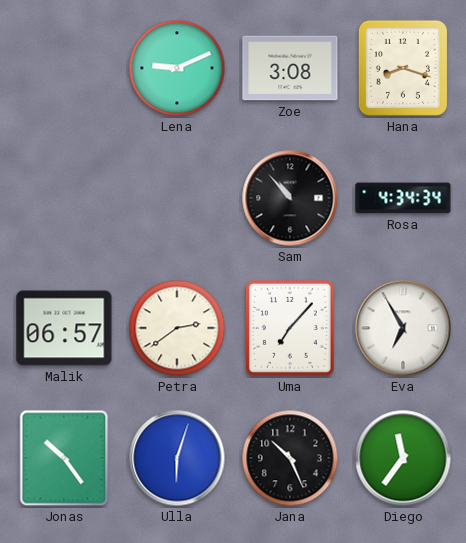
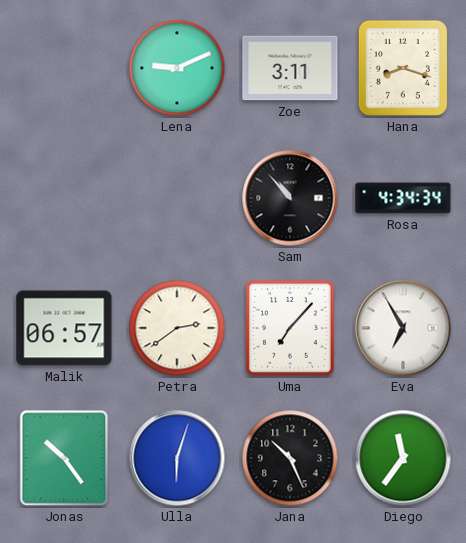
Zoe: 3:08 -> 3:11
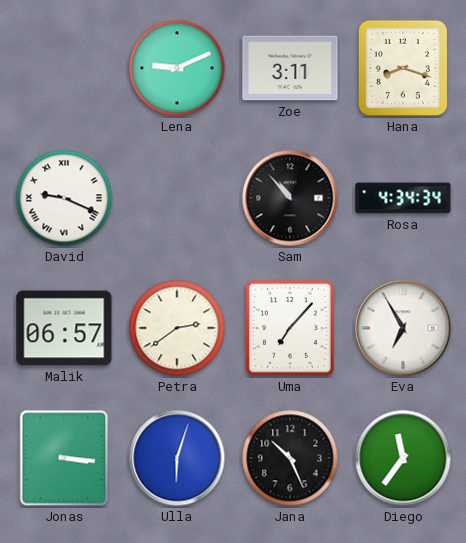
David: none -> 9:19
Jonas: 10:24 -> 3:16
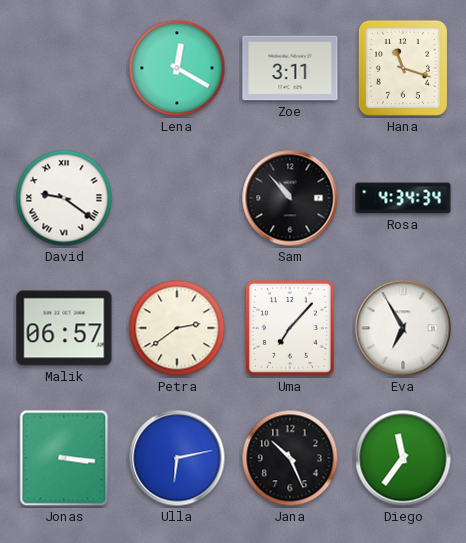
Lena: 9:11 -> 12:20
Hana: 8:18 -> 11:18
David: 9:19 -> 9:21
Ulla: 6:03 -> 6:13
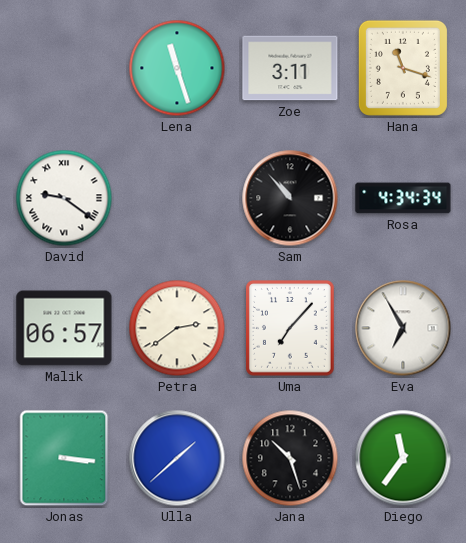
Lena: 12:20 -> 11:27
Ulla: 6:13 -> 1:38
Jana: 10:26 -> 10:27
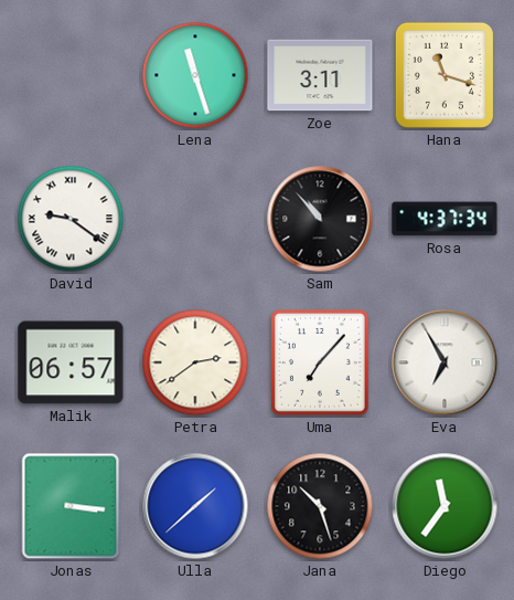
Rosa: 4:34 -> 4:37
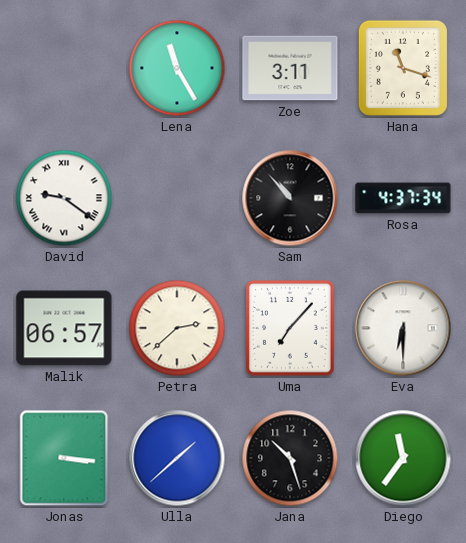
Lena: 11:27 -> 11:25
Petra: 2:39 -> 2:38
Eva: 6:55 -> 6:30
